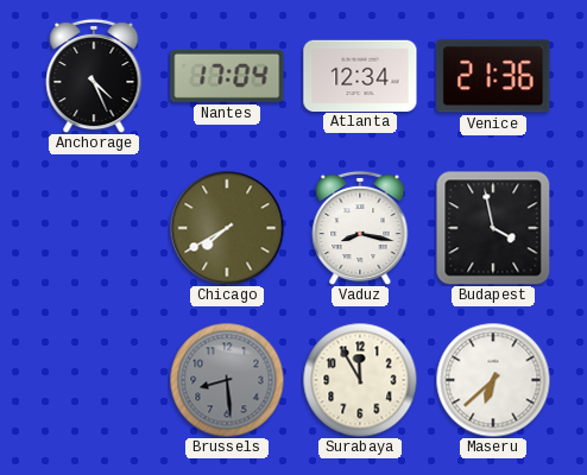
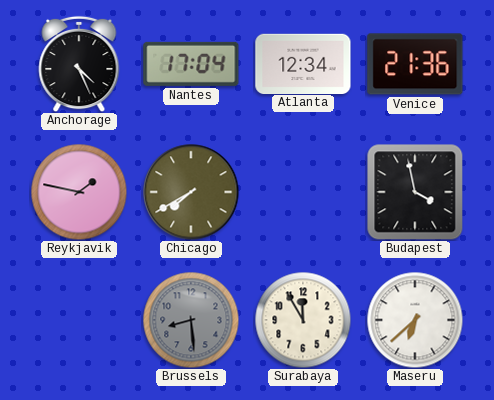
Reykjavik: none -> 1:47
Vaduz: 8:17 -> none
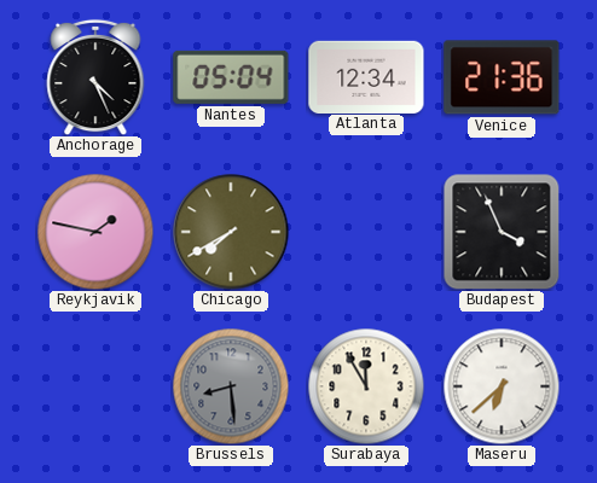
Nantes: 17:04 -> 05:04
Budapest: 3:58 -> 3:56
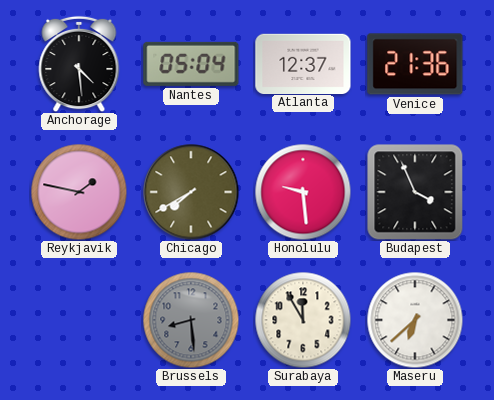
Anchorage: 4:26 -> 4:29
Atlanta: 12:34 -> 12:37
Honolulu: none -> 9:29
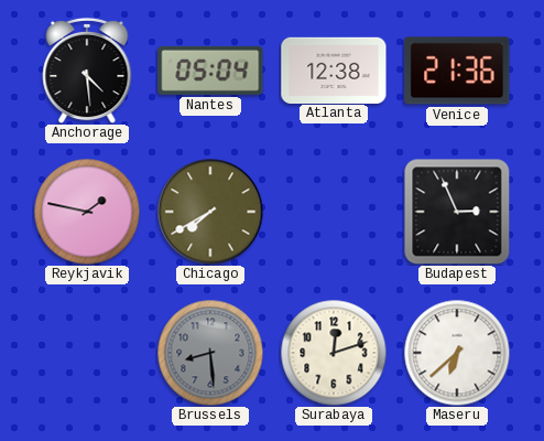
Atlanta: 12:37 -> 12:38
Honolulu: 9:29 -> none
Budapest: 3:56 -> 2:56
Surabaya: 11:55 -> 12:12
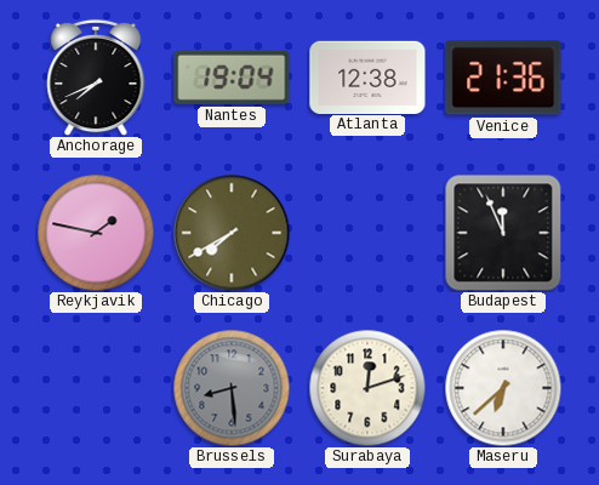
Anchorage: 4:29 -> 7:41
Nantes: 05:04 -> 19:04
Budapest: 2:56 -> 11:56
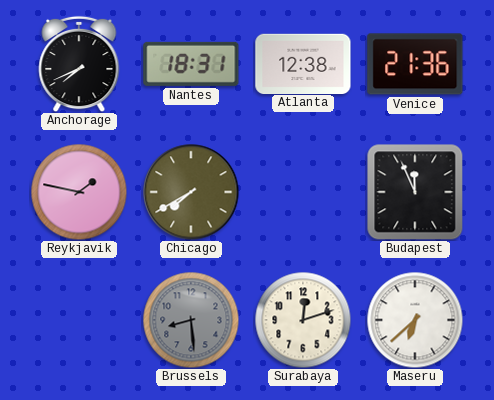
Nantes: 19:04 -> 18:31
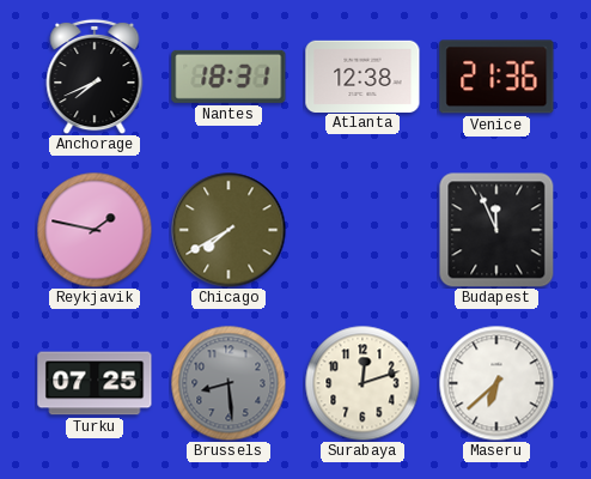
Turku: none -> 07:25
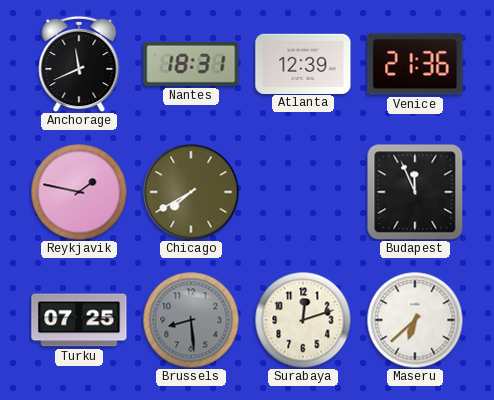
Anchorage: 7:41 -> 11:41
Atlanta: 12:38 -> 12:39
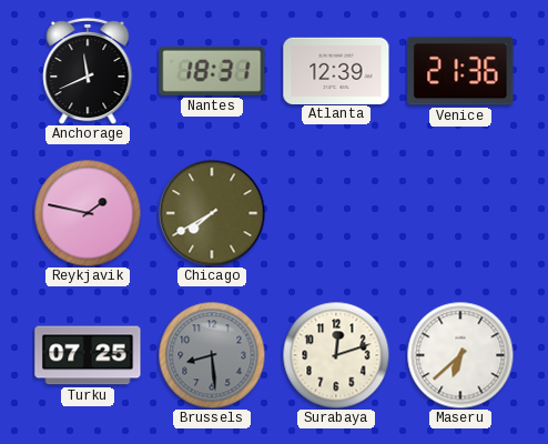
Budapest: 11:56 -> none
